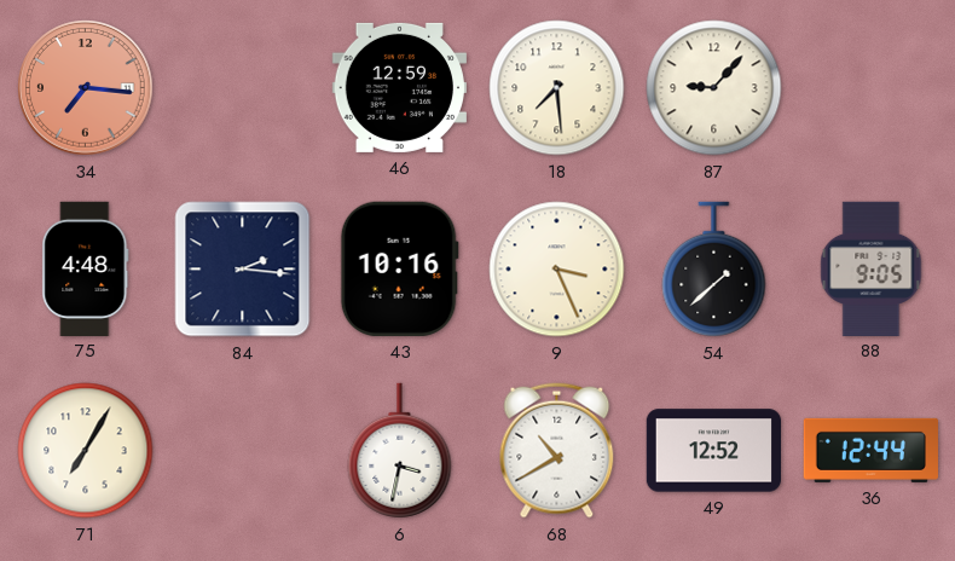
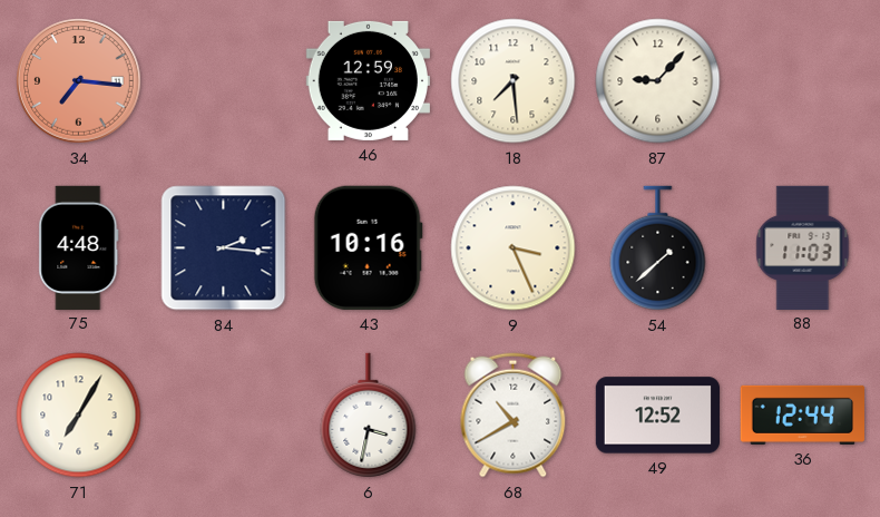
88: 9:05 -> 11:03
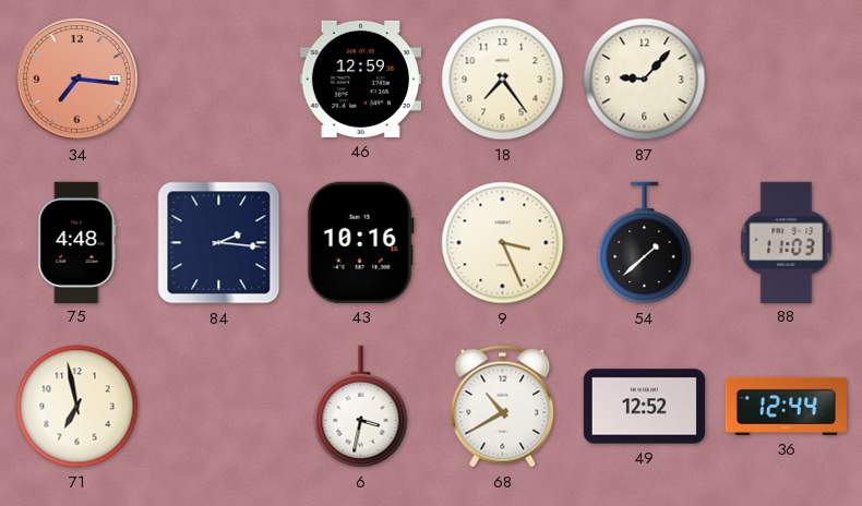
18: 7:29 -> 7:24
71: 7:05 -> 6:58
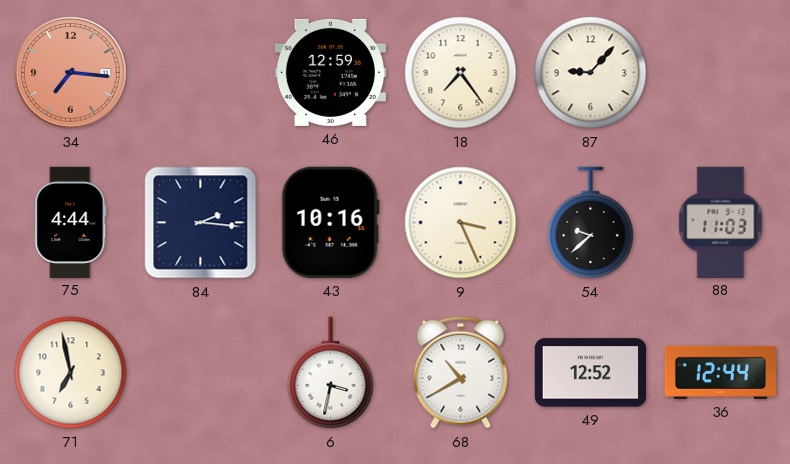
75: 4:48 -> 4:44
54: 1:38 -> 9:38
